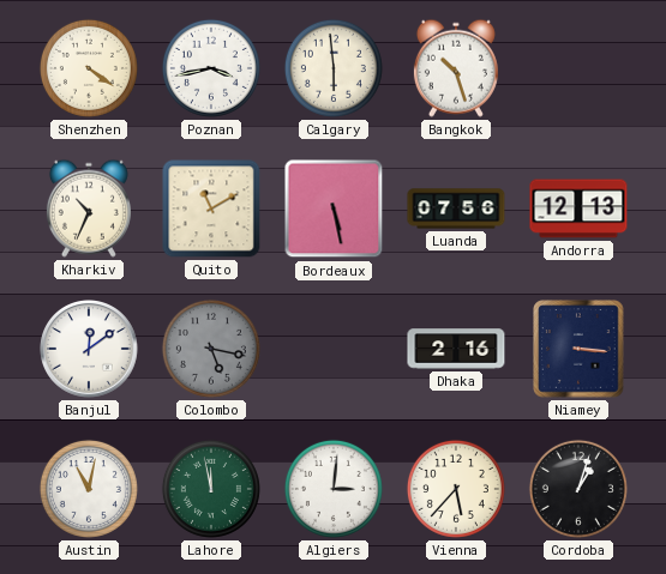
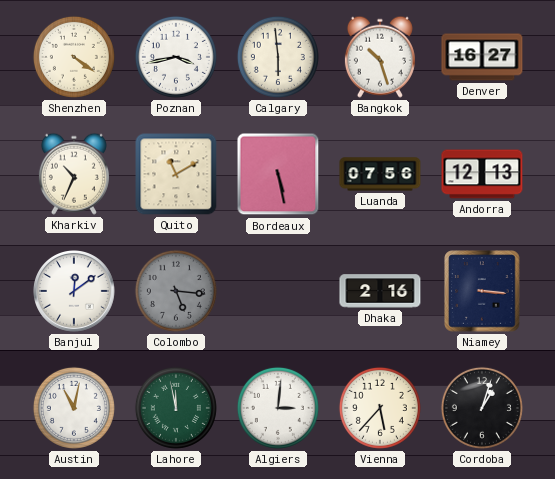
Denver: none -> 16:27
Colombo: 5:17 -> 5:16
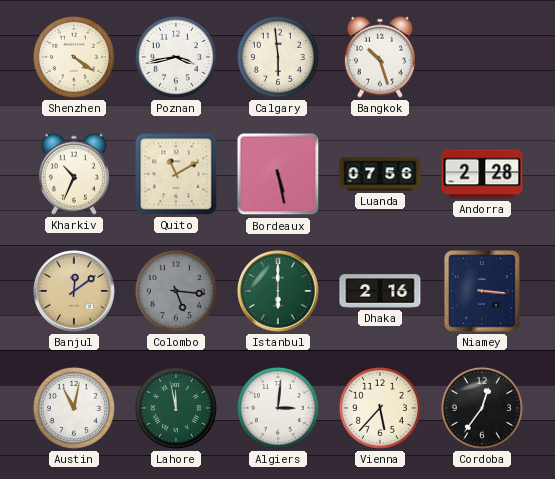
Denver: 16:27 -> none
Andorra: 12:13 -> 2:28
Banjul dial: white -> champagne
Istanbul: none -> 6:00
Cordoba: 1:03 -> 12:36
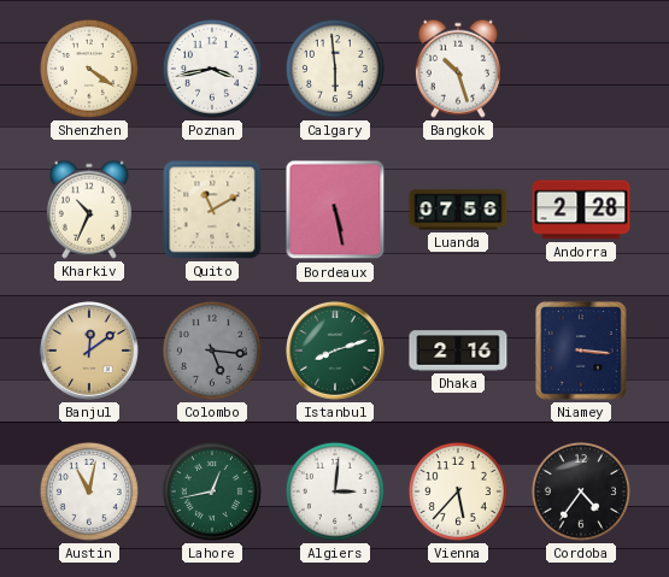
Istanbul: 6:00 -> 8:12
Lahore: 11:58 -> 12:43
Cordoba: 12:36 -> 4:36
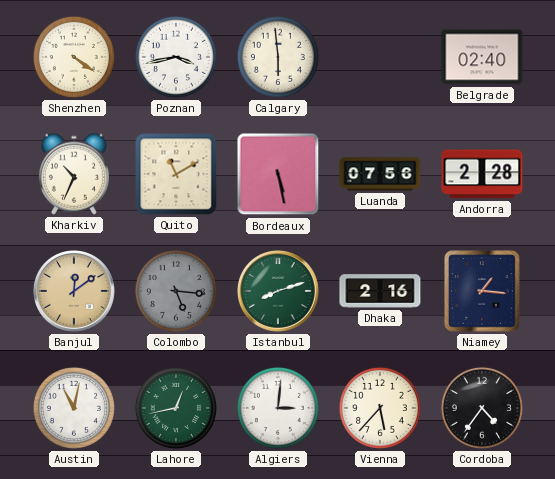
Bangkok: 10:27 -> none
Belgrade: none -> 02:40
Niamey: 3:16 -> 1:16
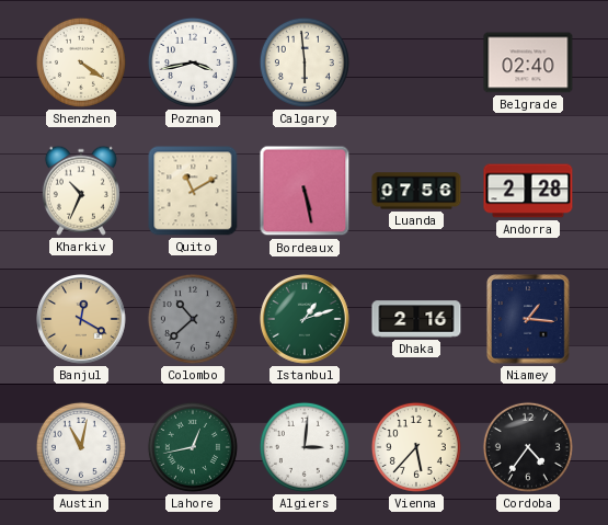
Banjul: 12:09 -> 12:20
Colombo: 5:16 -> 10:38
Istanbul: 8:12 -> 1:12
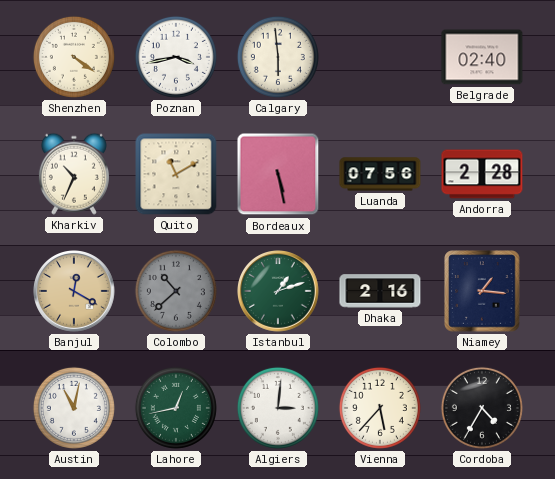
Cordoba: 4:36 -> 4:35
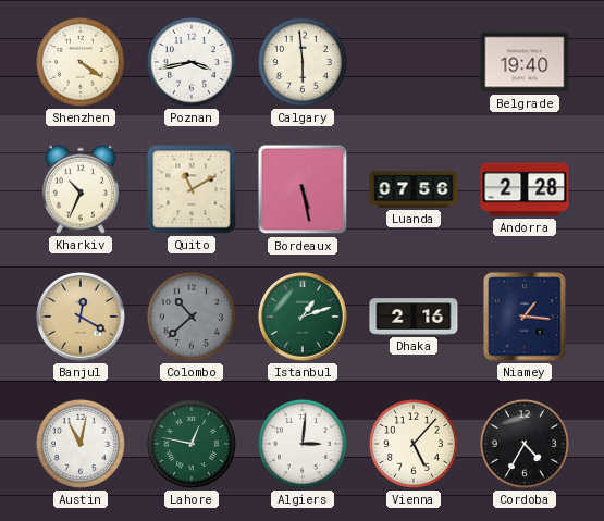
Belgrade: 02:40 -> 19:40
Lahore: 12:43 -> 12:47
Vienna: 5:37 -> 5:07
